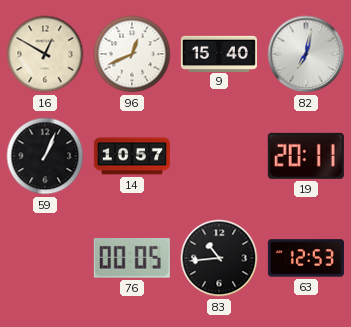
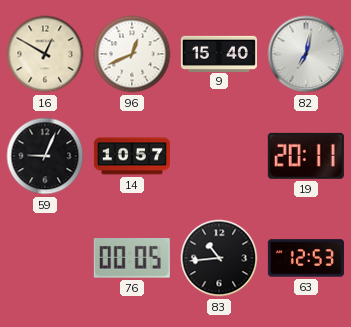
59: 1:04 -> 9:04
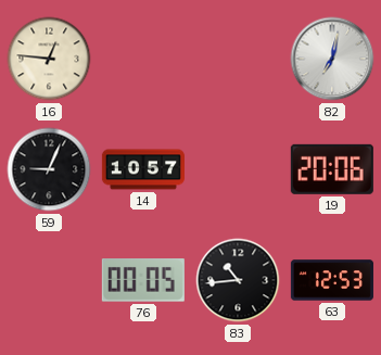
16: 12:50 -> 12:46
96: 12:41 -> none
9: 15:40 -> none
19: 20:11 -> 20:06
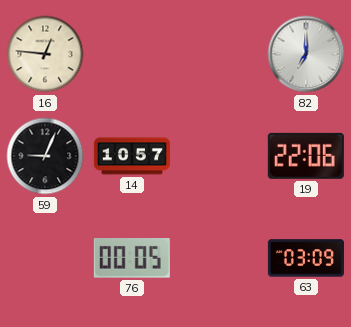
82: 7:02 -> 7:00
19: 20:06 -> 22:06
83: 10:44 -> none
63: 12:53 -> 03:09
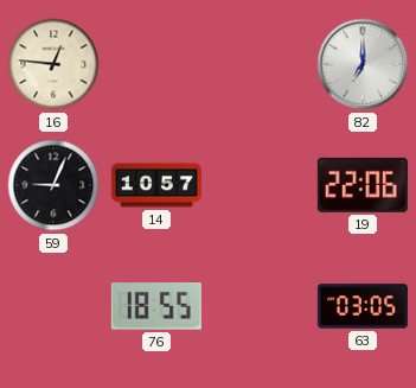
76: 00:05 -> 18:55
63: 03:09 -> 03:05
